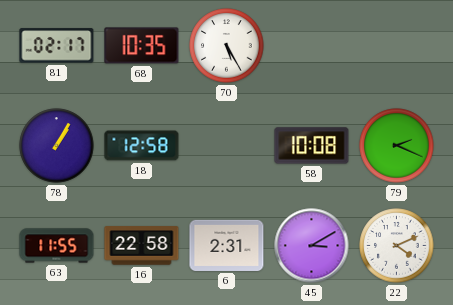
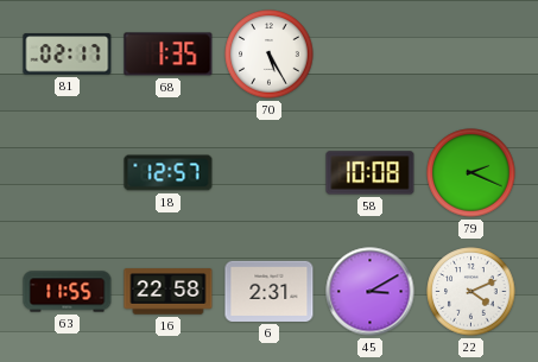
68: 10:35 -> 1:35
78: 1:05 -> none
18: 12:58 -> 12:57
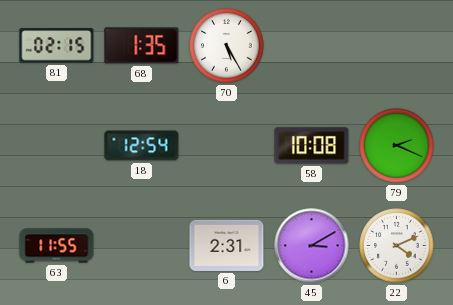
81: 02:17 -> 02:15
18: 12:57 -> 12:54
16: 22:58 -> none
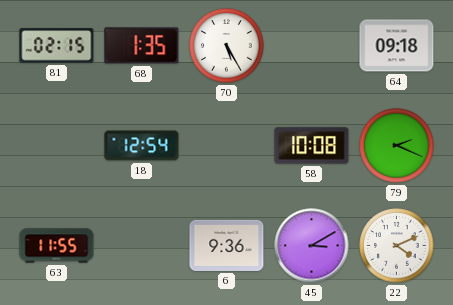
64: none -> 09:18
6: 2:31 -> 9:36
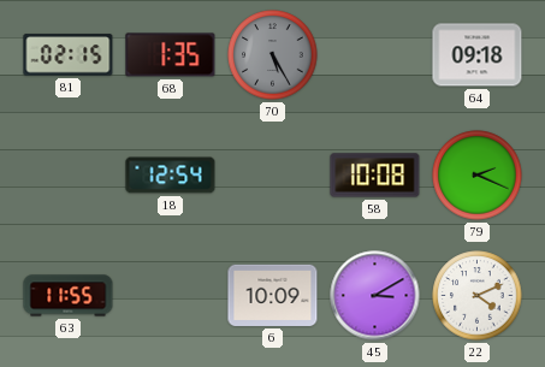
70 dial: white -> grey
6: 9:36 -> 10:09
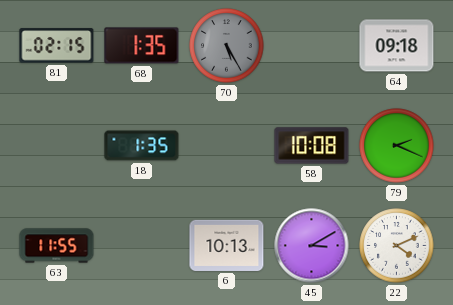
18: 12:54 -> 1:35
6: 10:09 -> 10:13
